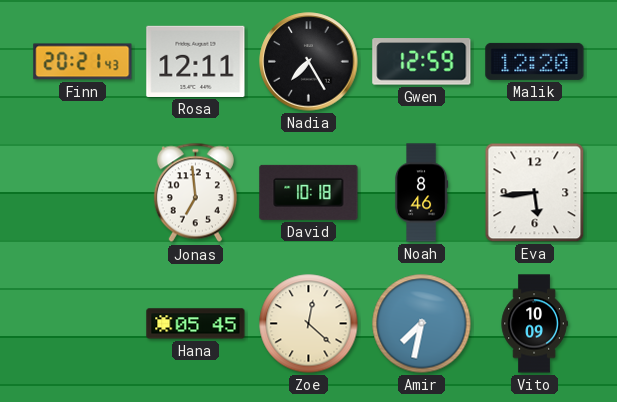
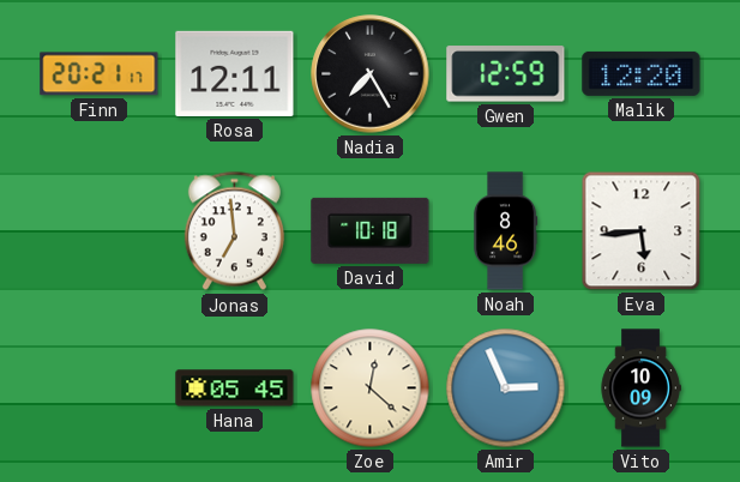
Finn: 20:21:43 -> 20:21:17
Amir: 7:32 -> 2:56
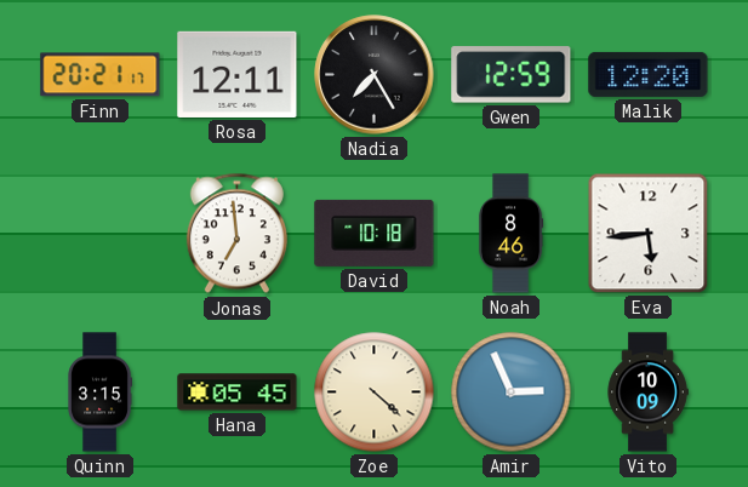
Quinn: none -> 3:15
Zoe: 12:22 -> 4:22
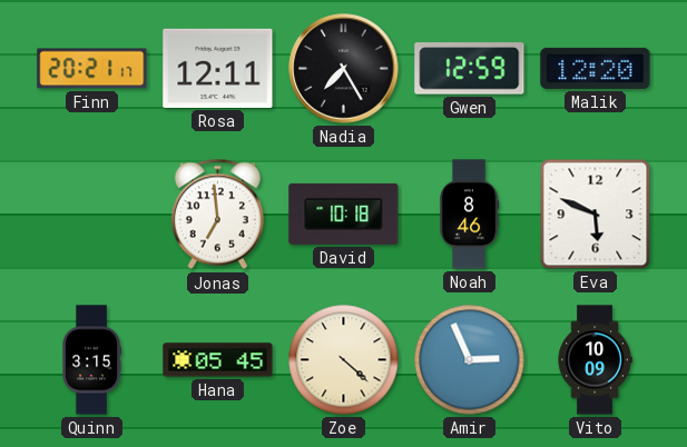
Eva: 5:44 -> 5:49
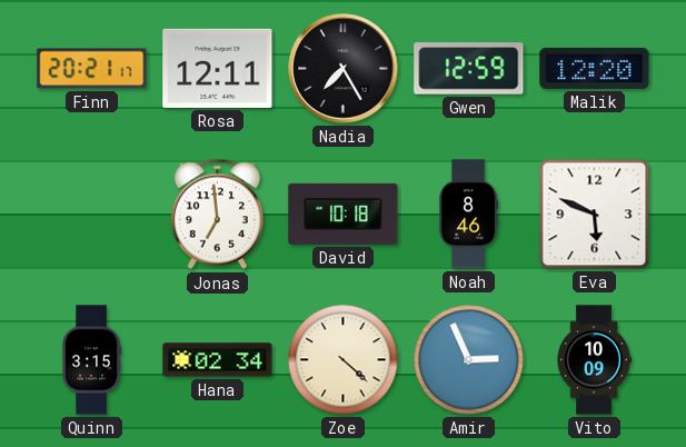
Hana: 05:45 -> 02:34
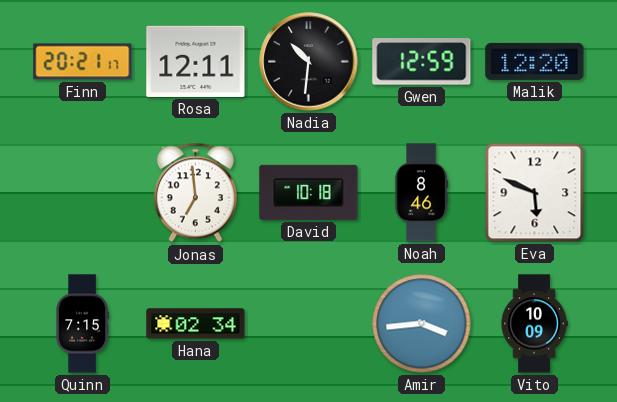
Nadia: 7:25 -> 10:31
Quinn: 3:15 -> 7:15
Zoe: 4:22 -> none
Amir: 2:56 -> 3:44
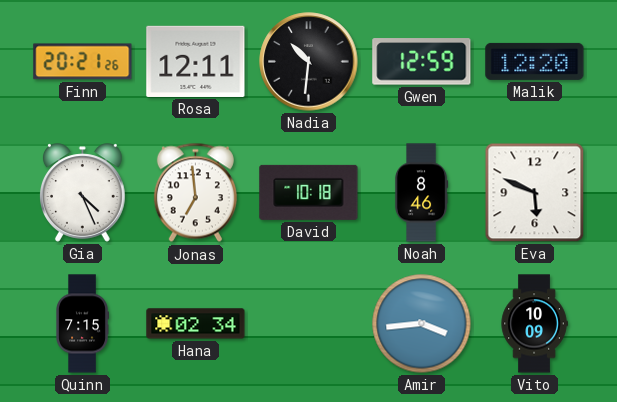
Finn: 20:21:17 -> 20:21:26
Gia: none -> 4:26
